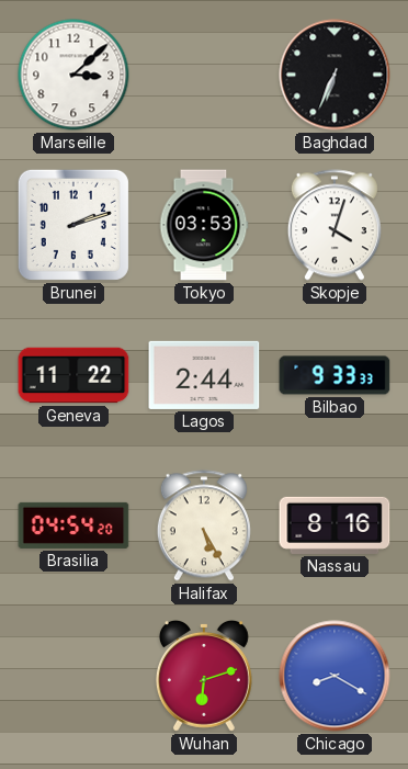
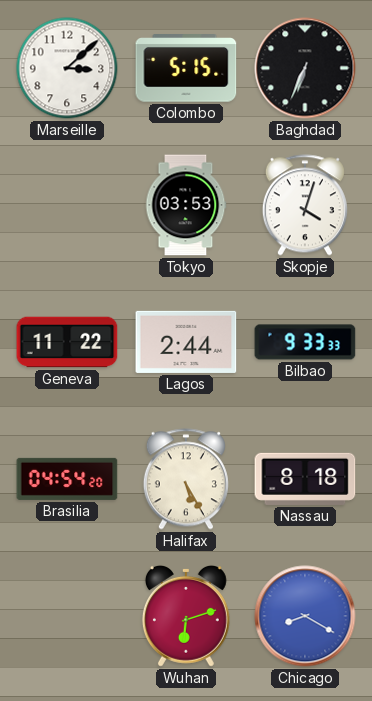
Colombo: none -> 5:15
Brunei: 2:12 -> none
Nassau: 8:16 -> 8:18
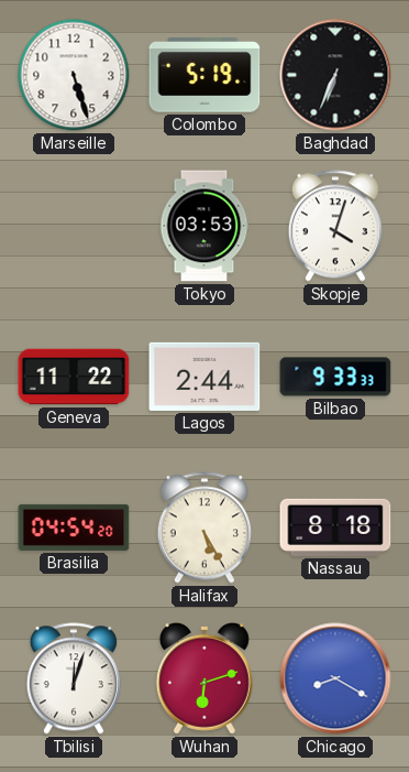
Marseille: 3:08 -> 5:27
Colombo: 5:15 -> 5:19
Tbilisi: none -> 12:03
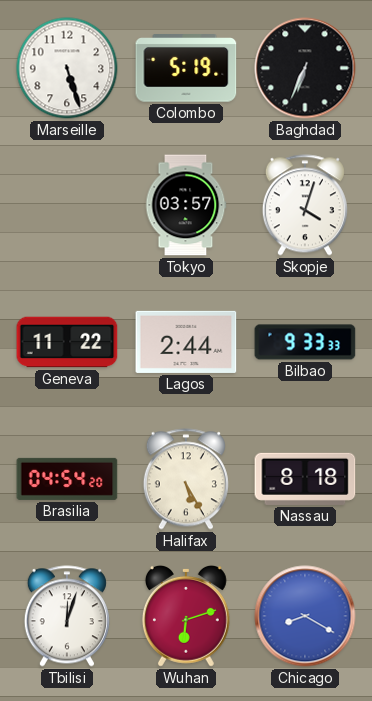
Tokyo: 03:53 -> 03:57
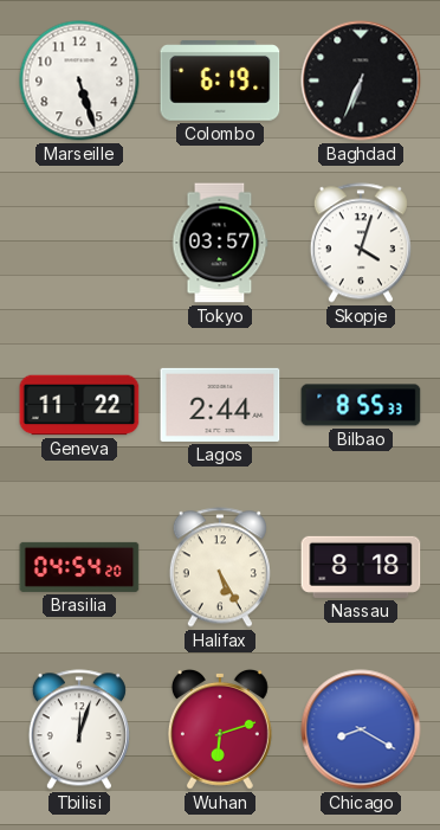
Colombo: 5:19 -> 6:19
Bilbao: 9:33 -> 8:55
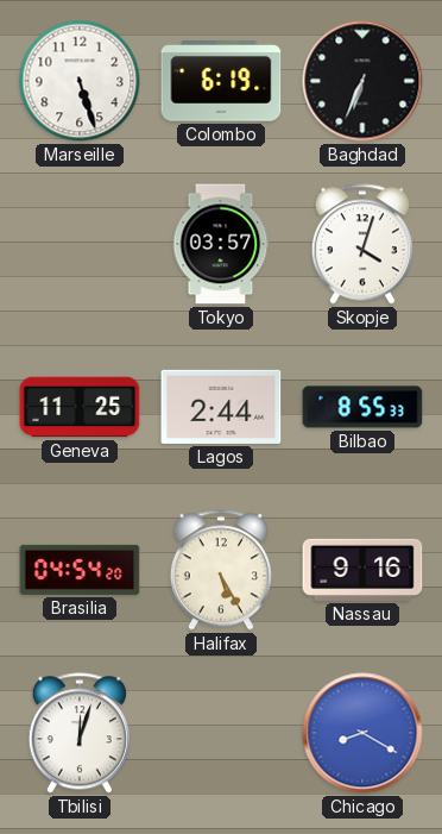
Geneva: 11:22 -> 11:25
Nassau: 8:18 -> 9:16
Wuhan: 6:12 -> none
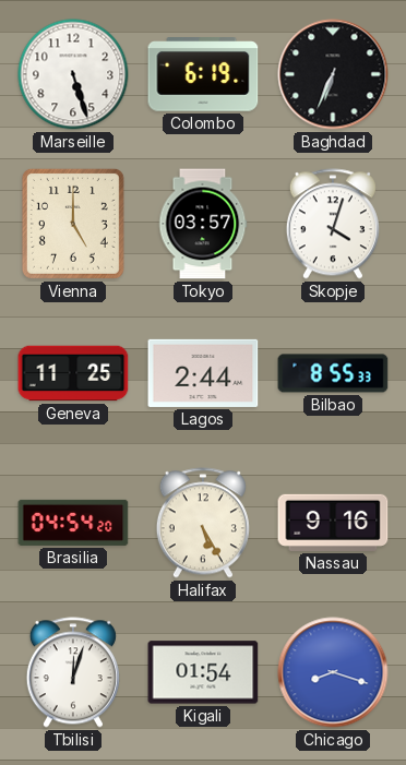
Vienna: none -> 5:00
Kigali: none -> 01:54
Chicago: 8:20 -> 8:18
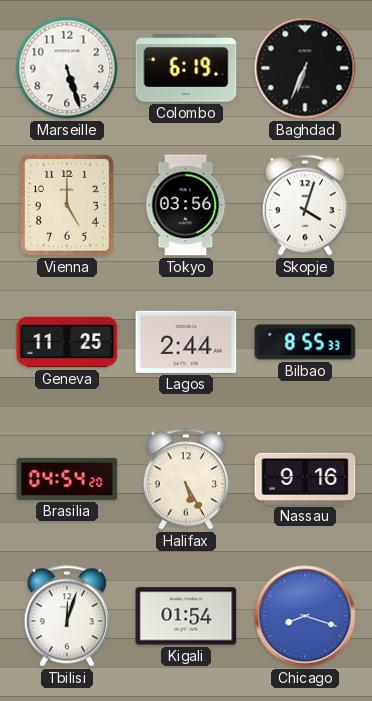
Tokyo: 03:57 -> 03:56
